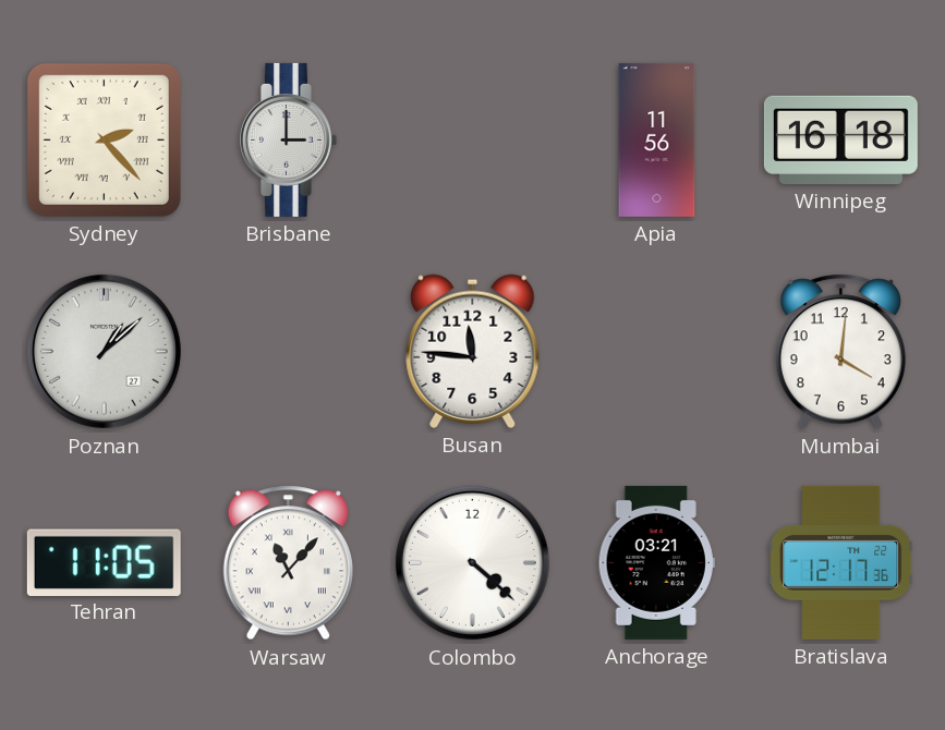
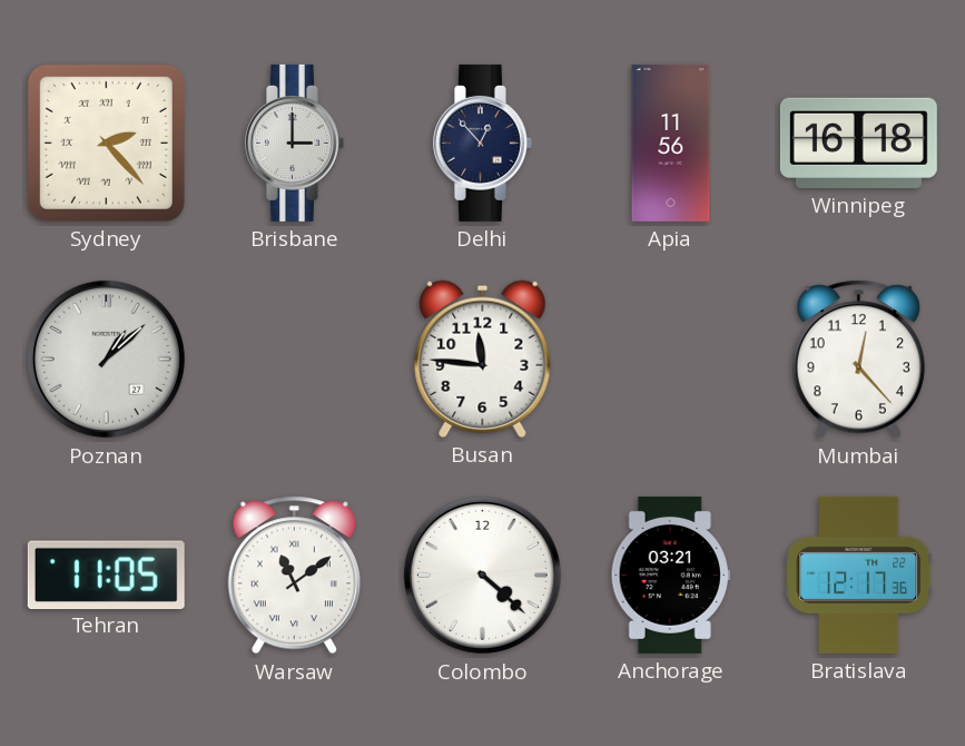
Delhi: none -> 12:53
Mumbai: 4:01 -> 12:23
Warsaw: 11:07 -> 11:09
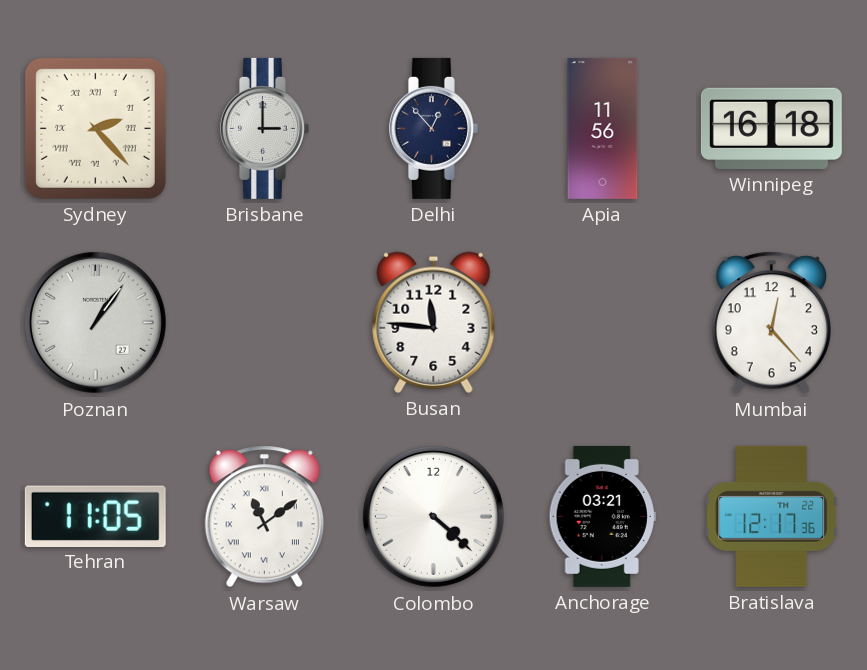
Poznan: 1:08 -> 1:06
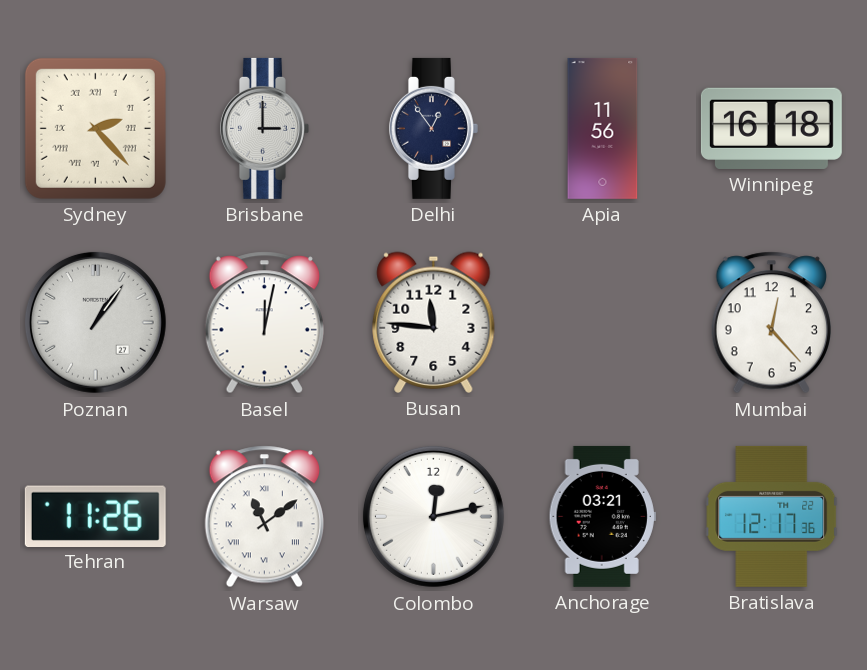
Delhi: 12:53 -> 12:54
Basel: none -> 12:02
Tehran: 11:05 -> 11:26
Colombo: 4:22 -> 12:13
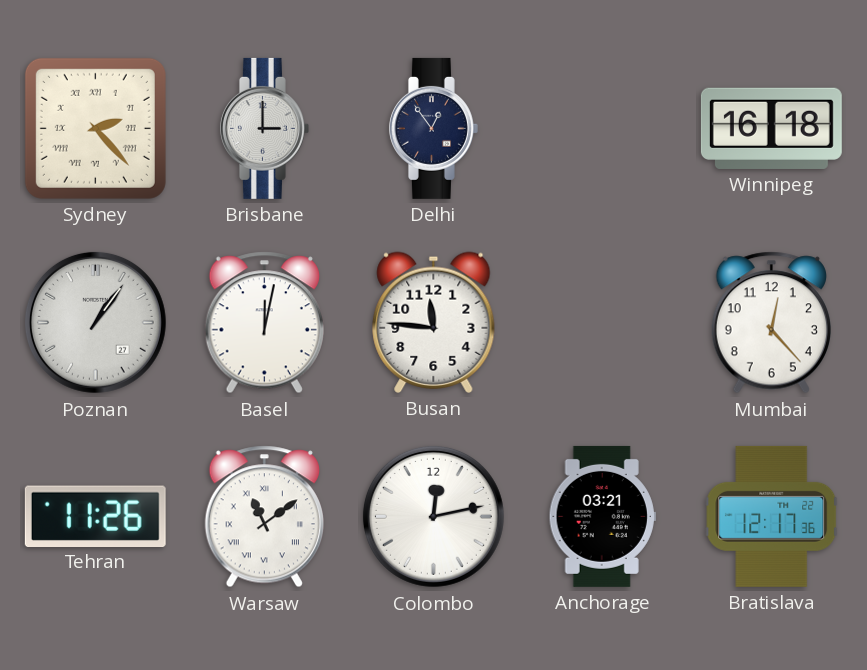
Apia: 11:56 -> none
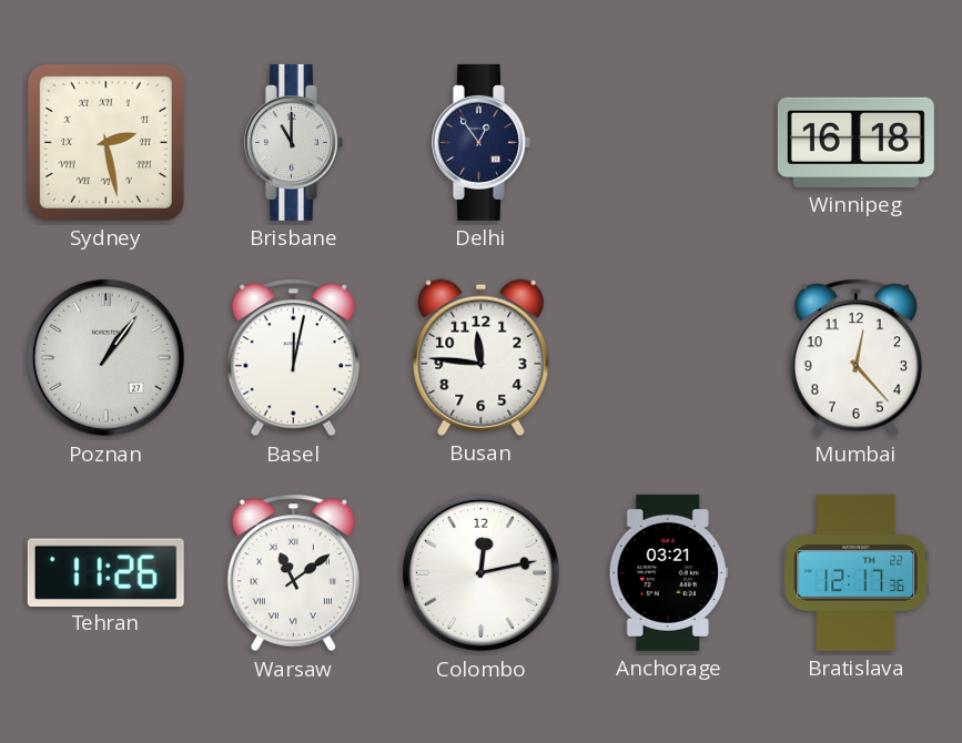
Sydney: 2:23 -> 2:28
Brisbane: 3:00 -> 11:00
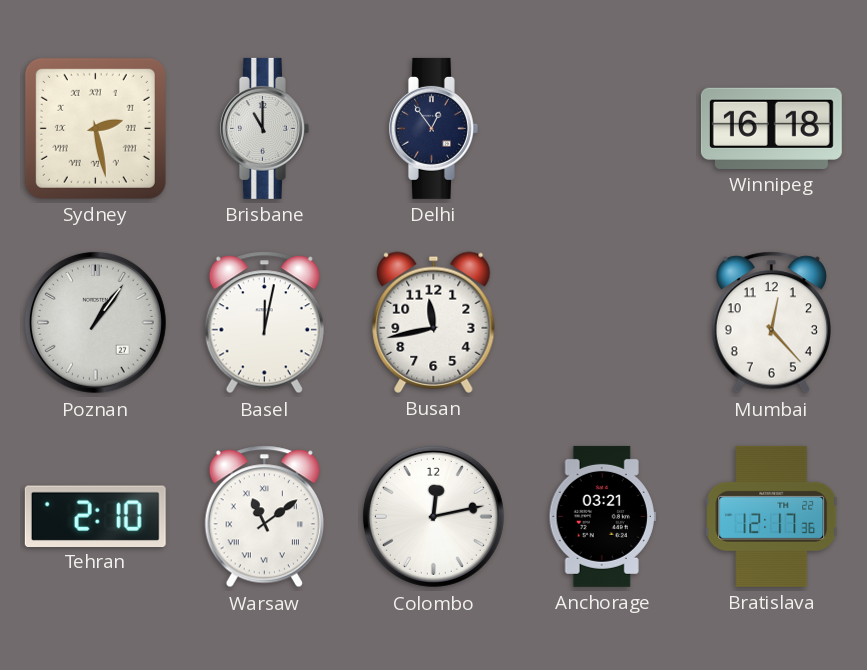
Busan: 11:46 -> 11:43
Tehran: 11:26 -> 2:10
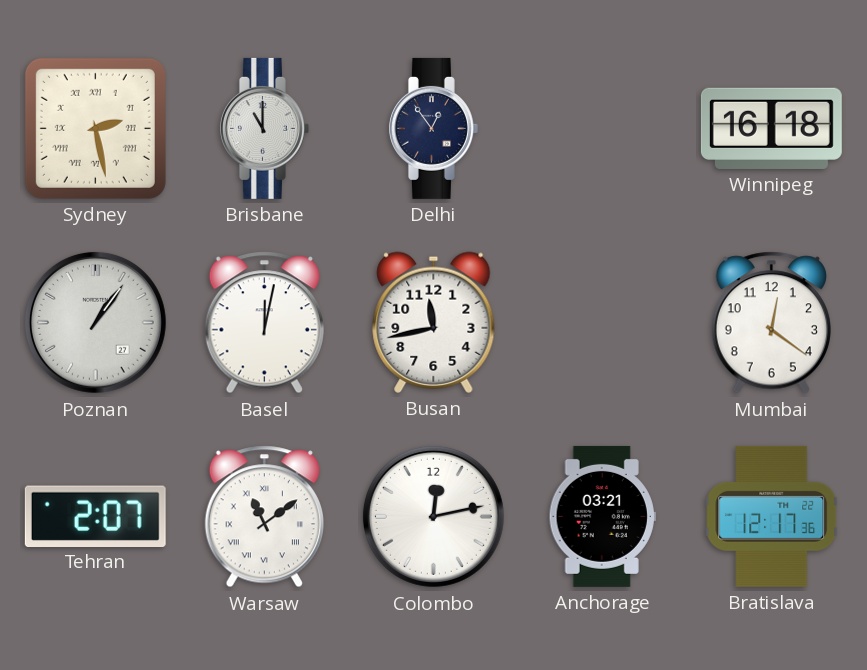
Mumbai: 12:23 -> 12:21
Tehran: 2:10 -> 2:07
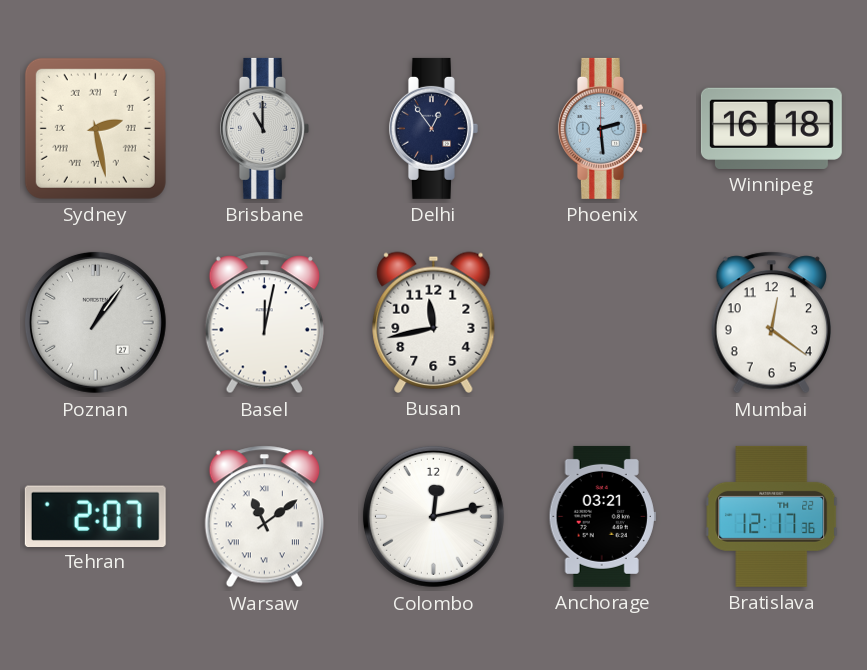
Phoenix: none -> 2:29
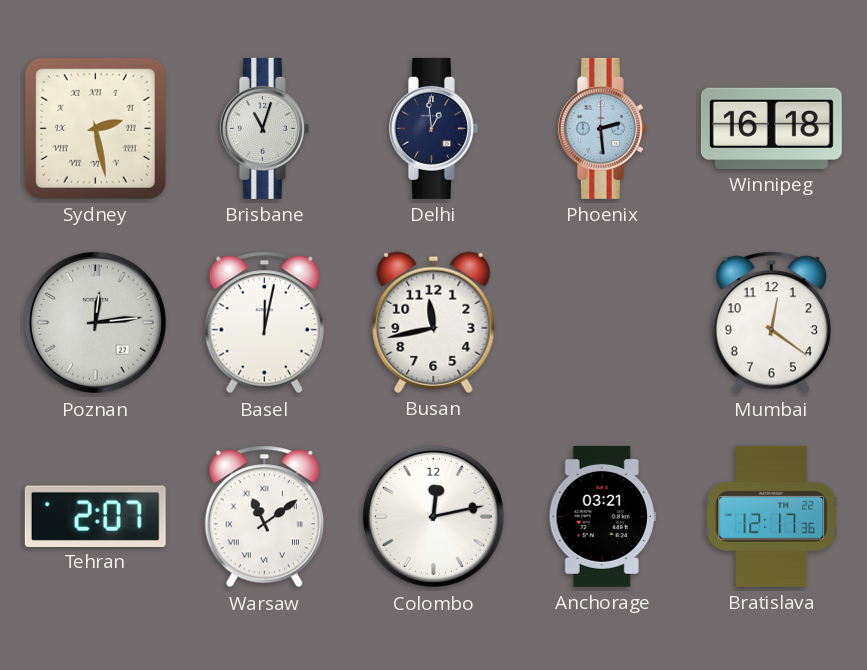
Brisbane: 11:00 -> 11:03
Delhi: 12:54 -> 12:59
Poznan: 1:06 -> 12:14
